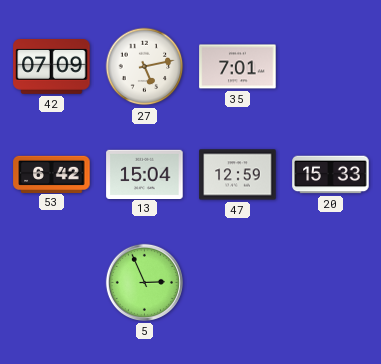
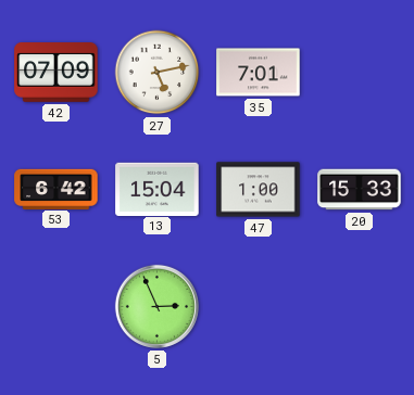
47: 12:59 -> 1:00
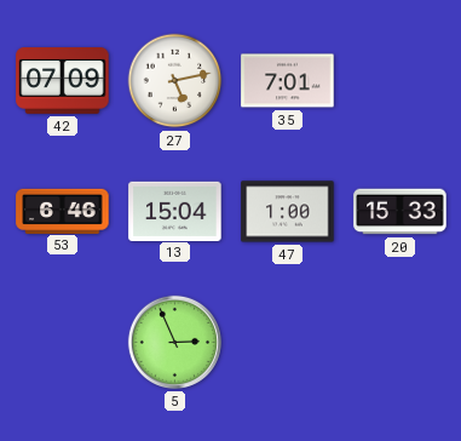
53: 6:42 -> 6:46
